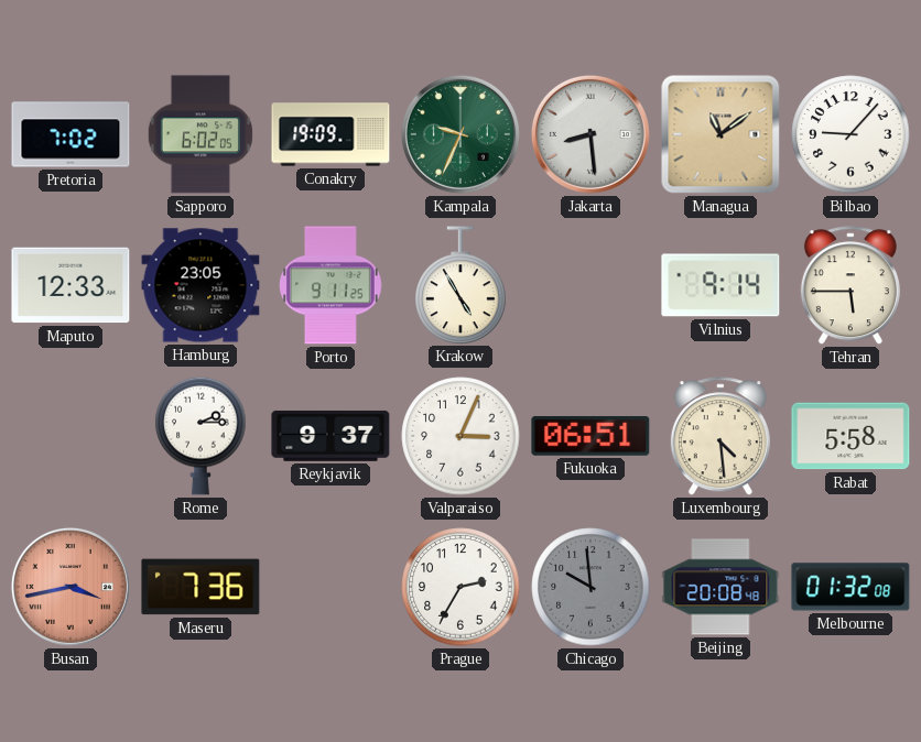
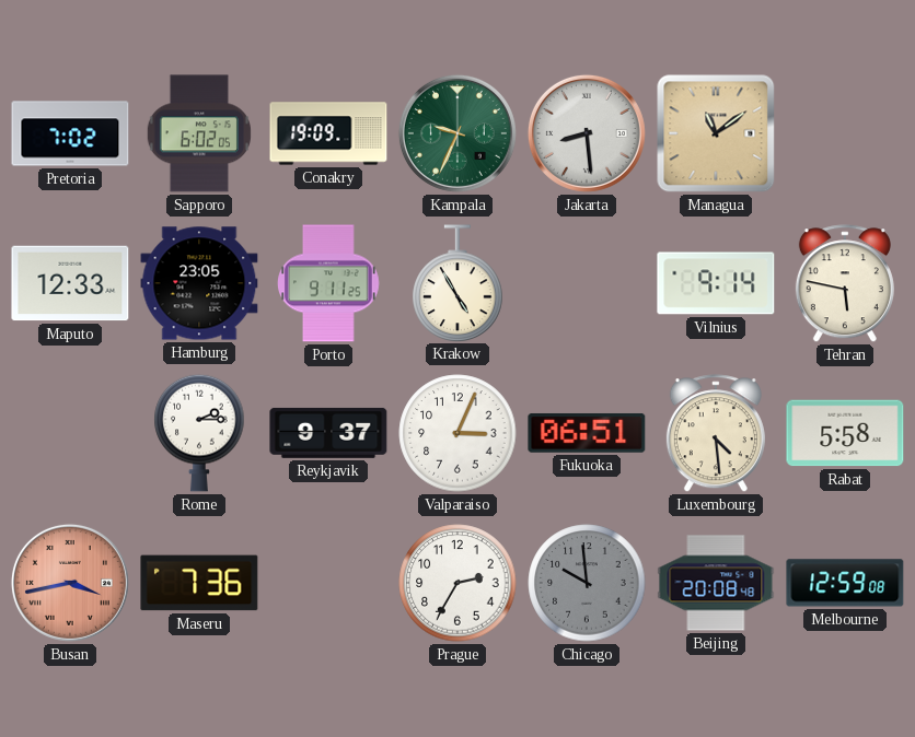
Bilbao: 9:07 -> none
Tehran: 5:45 -> 5:47
Melbourne: 01:32 -> 12:59
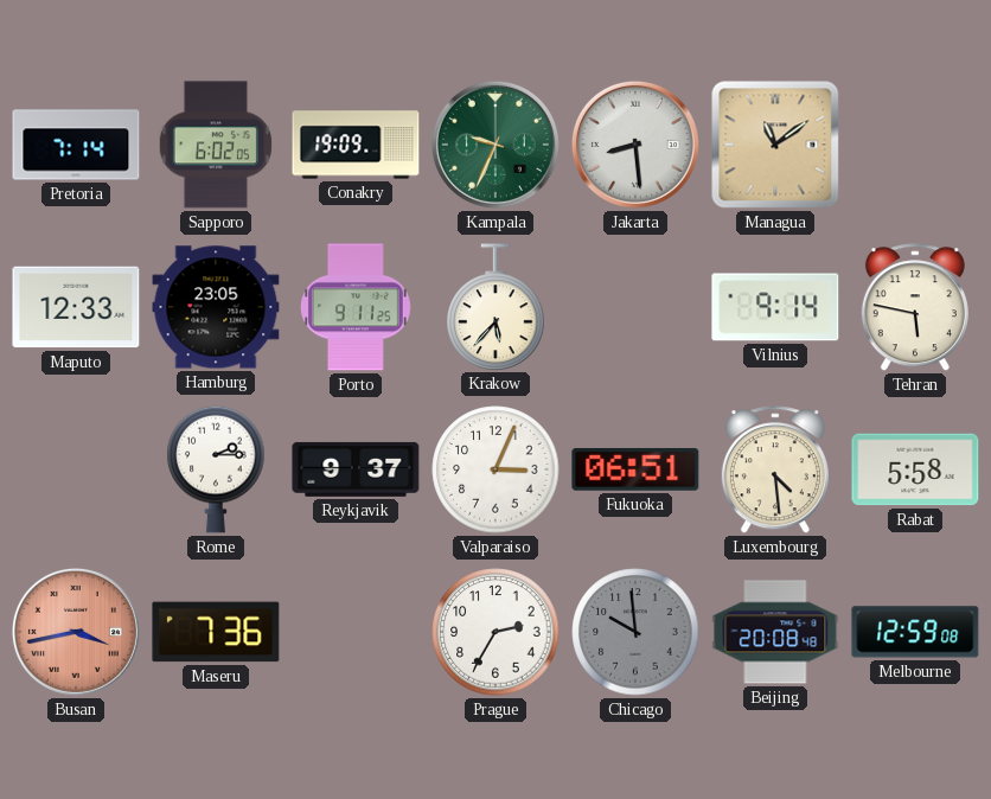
Pretoria: 7:02 -> 7:14
Krakow: 4:55 -> 5:37
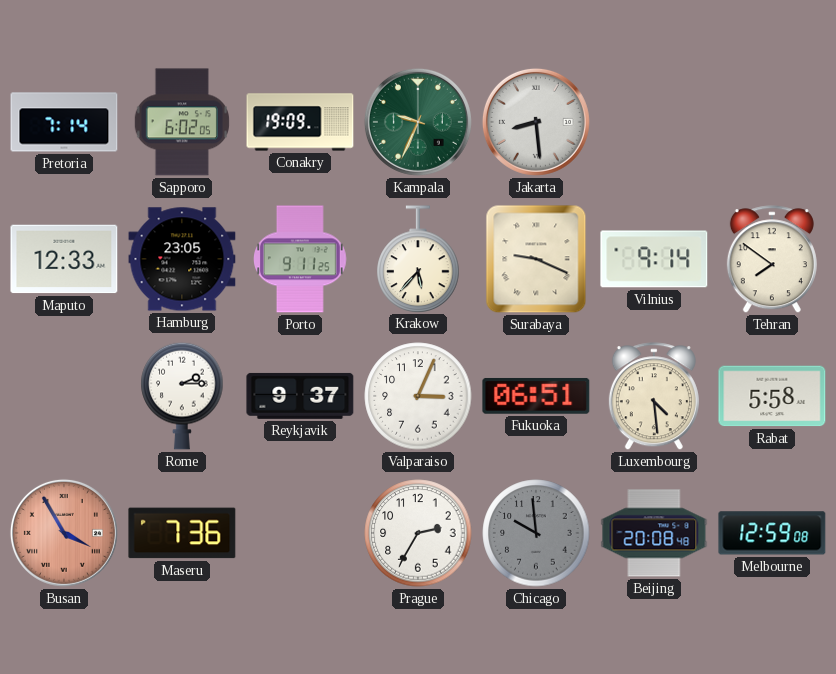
Managua: 11:09 -> none
Surabaya: none -> 9:19
Tehran: 5:47 -> 7:51
Busan: 3:43 -> 3:55
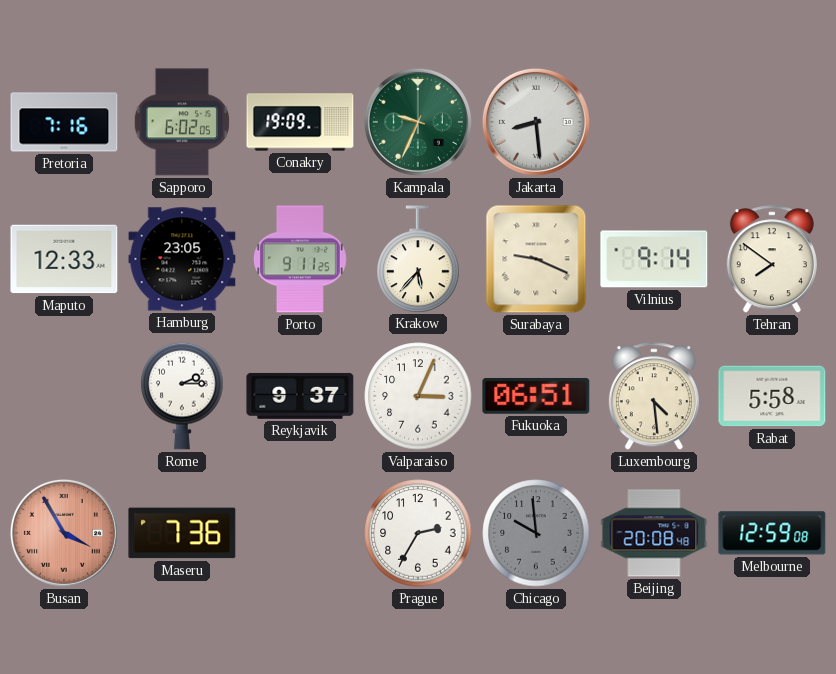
Pretoria: 7:14 -> 7:16
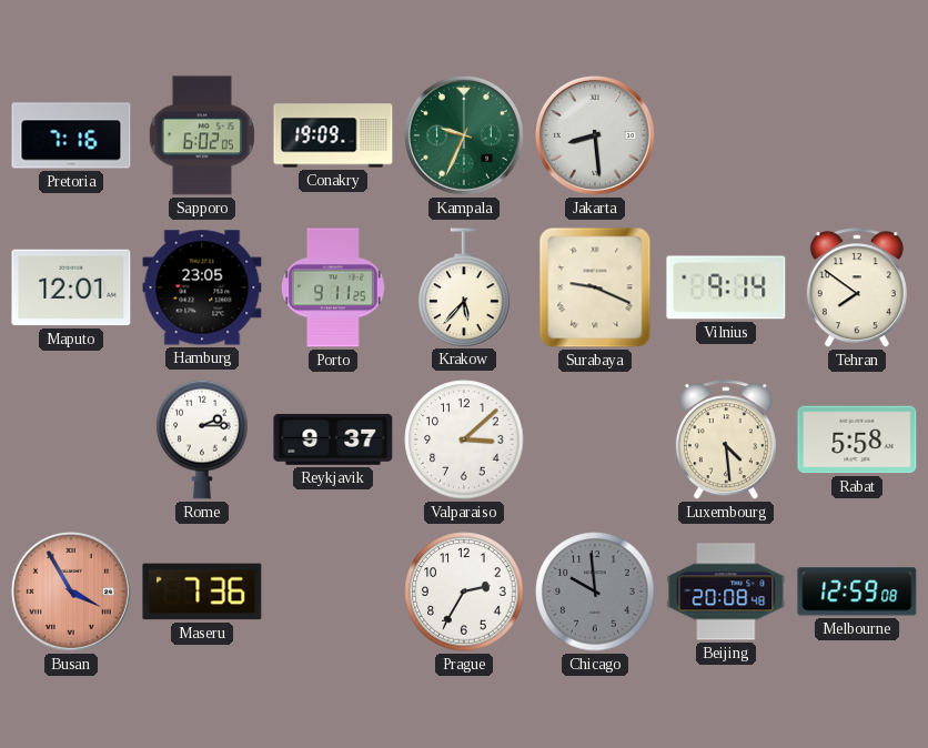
Maputo: 12:33 -> 12:01
Valparaiso: 3:04 -> 3:08
Fukuoka: 06:51 -> none
